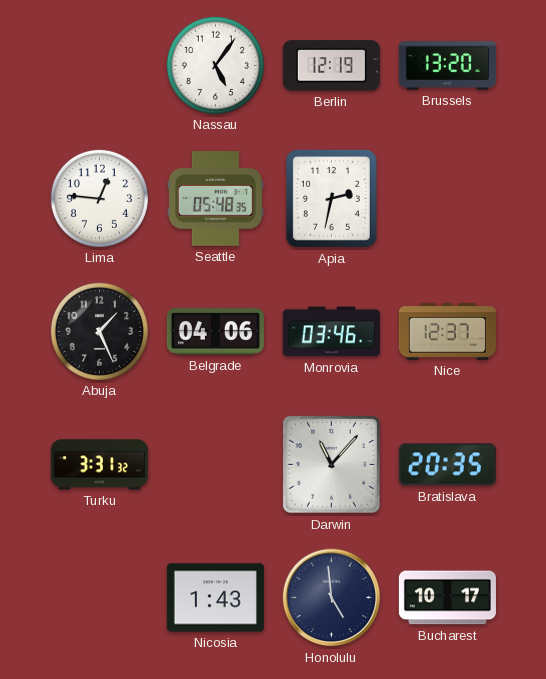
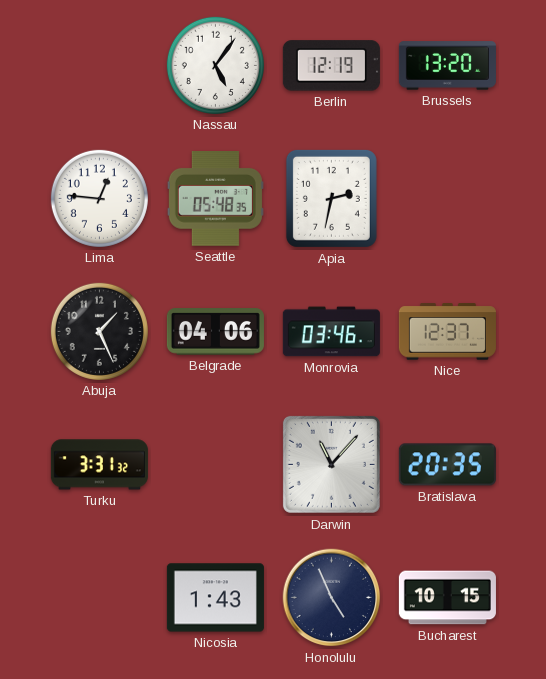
Honolulu: 4:59 -> 4:56
Bucharest: 10:17 -> 10:15
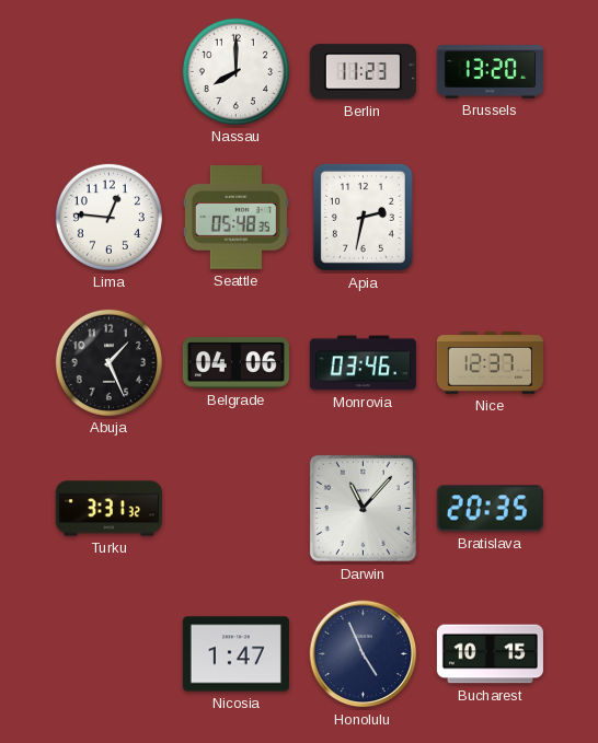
Nassau: 5:06 -> 8:00
Berlin: 12:19 -> 11:23
Nicosia: 1:43 -> 1:47
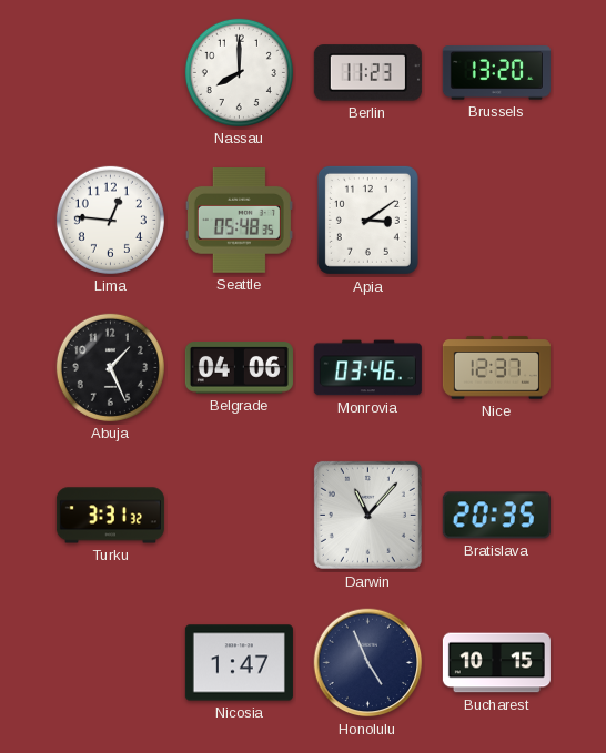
Apia: 2:32 -> 3:09
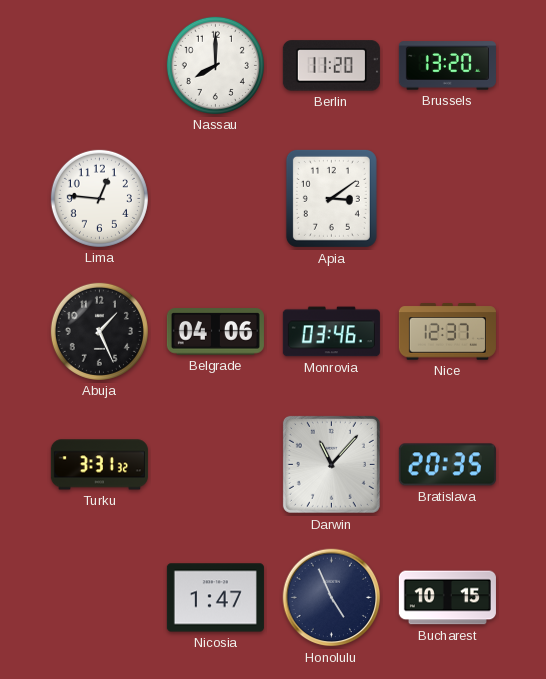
Berlin: 11:23 -> 11:20
Seattle: 05:48 -> none
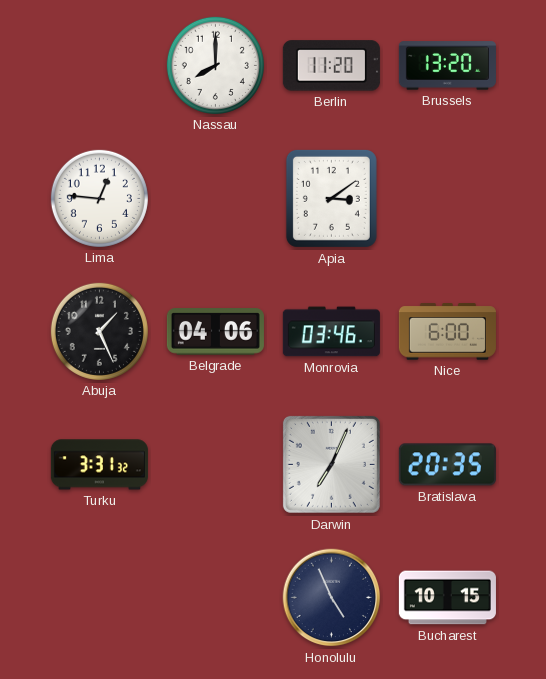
Nice: 12:37 -> 6:00
Darwin: 11:07 -> 7:04
Nicosia: 1:47 -> none
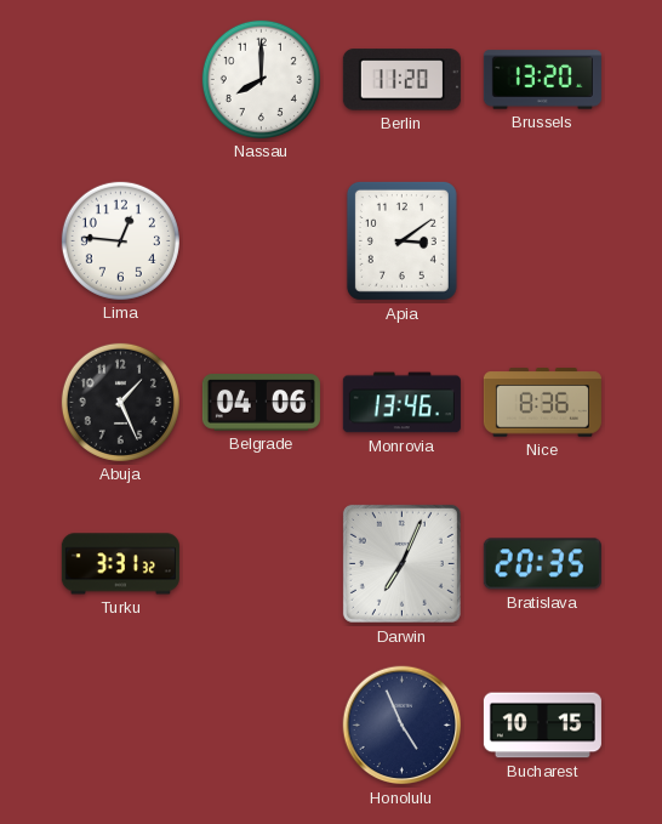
Monrovia: 03:46 -> 13:46
Nice: 6:00 -> 8:36
